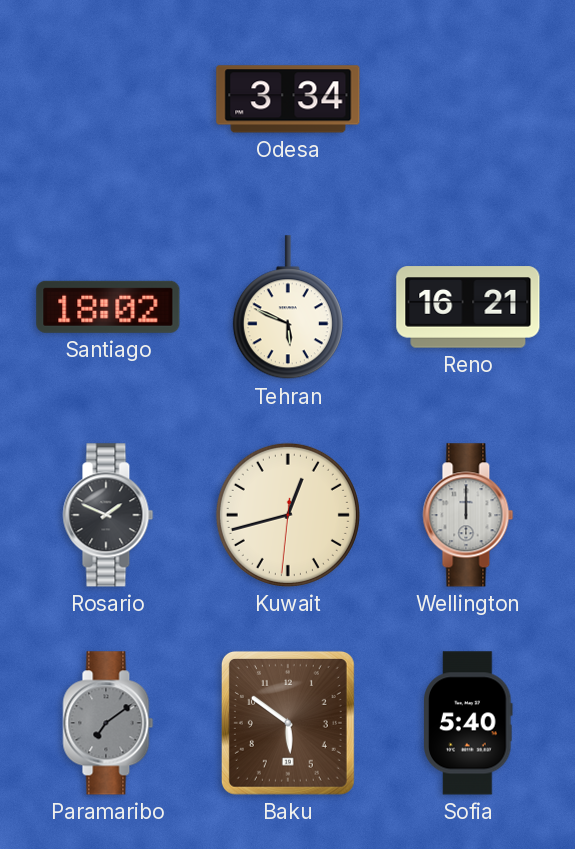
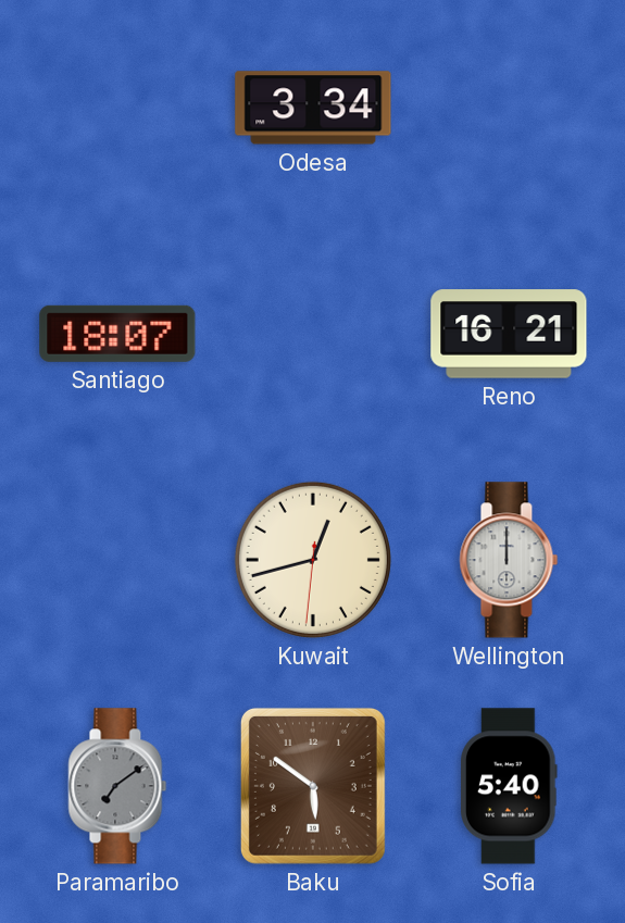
Santiago: 18:02 -> 18:07
Tehran: 5:49 -> none
Rosario: 1:49 -> none
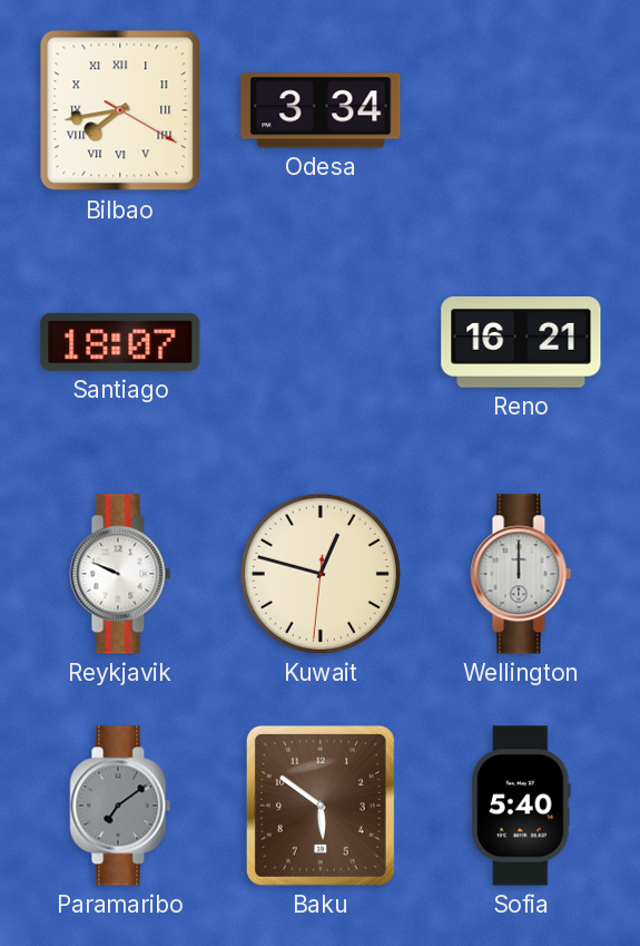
Bilbao: none -> 7:43
Reykjavik: none -> 9:49
Kuwait: 12:42 -> 12:47
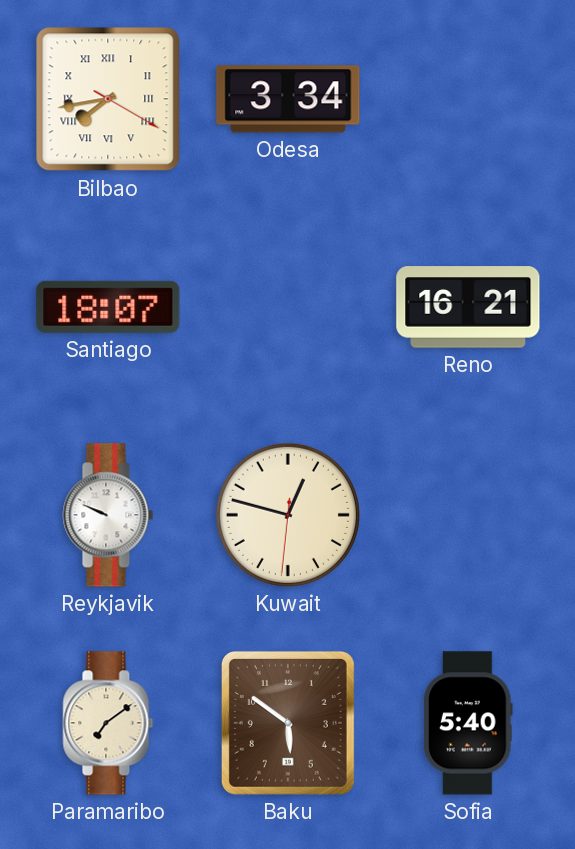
Wellington: 12:00 -> none
Paramaribo dial: grey -> cream
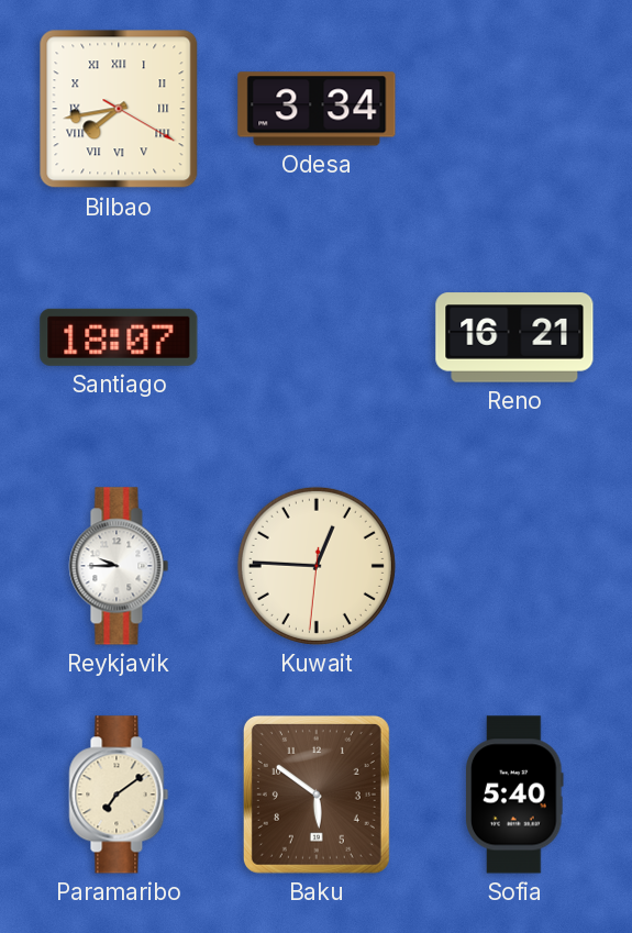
Reykjavik: 9:49 -> 9:45
Kuwait: 12:47 -> 12:45
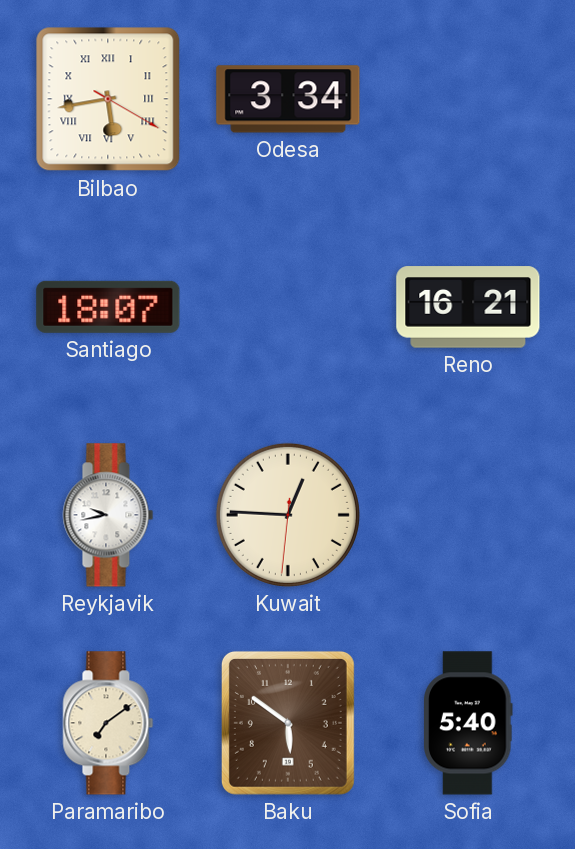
Bilbao: 7:43 -> 5:43
Reykjavik: 9:45 -> 9:43
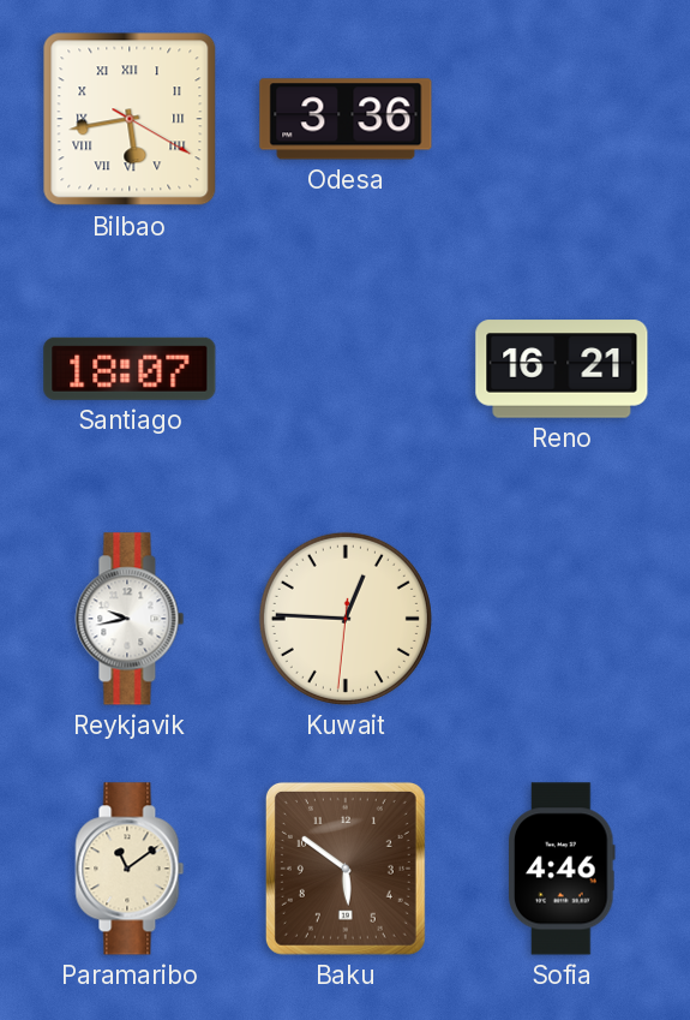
Odesa: 3:34 -> 3:36
Paramaribo: 7:09 -> 11:09
Sofia: 5:40 -> 4:46
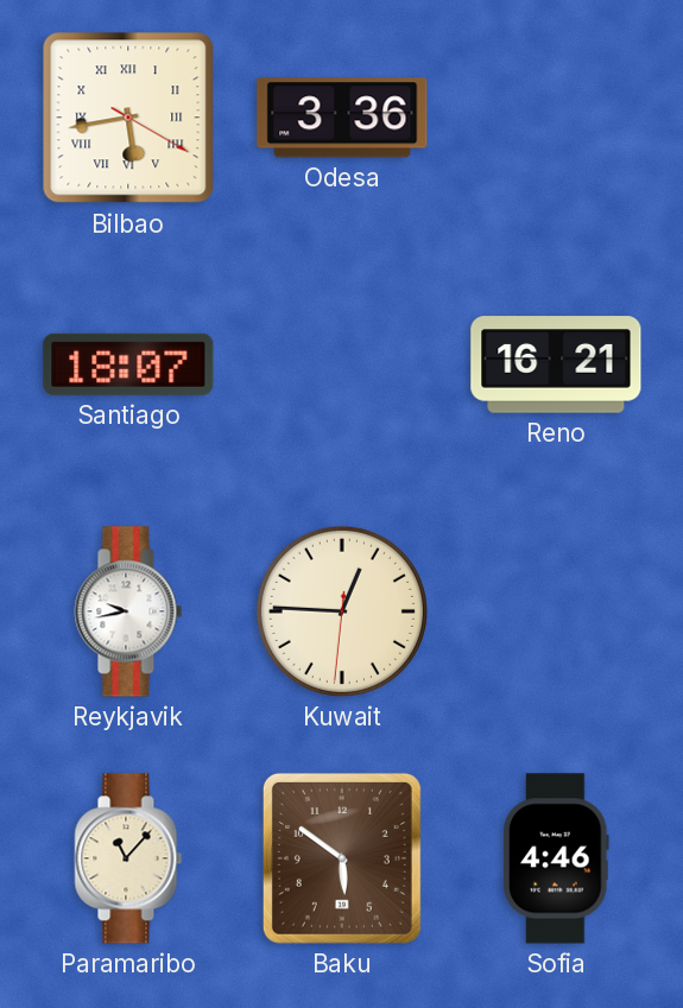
Paramaribo: 11:09 -> 11:07
